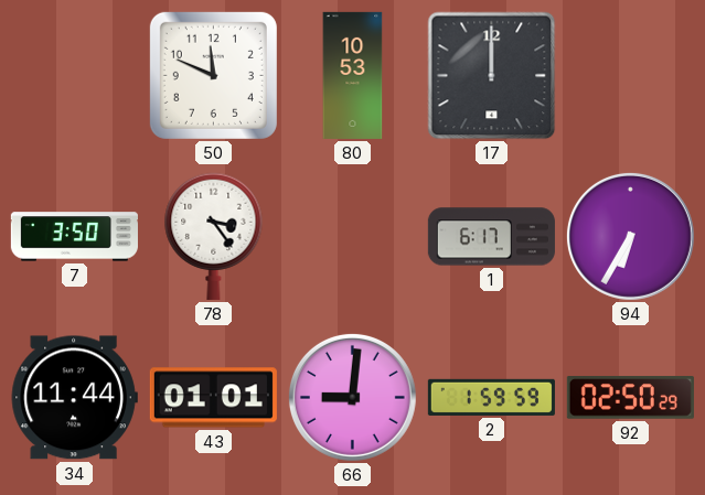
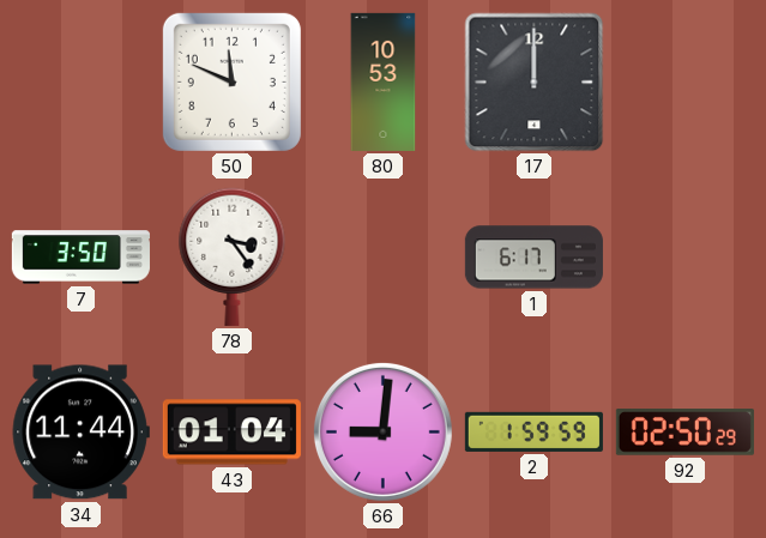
94: 6:35 -> none
43: 01:01 -> 01:04
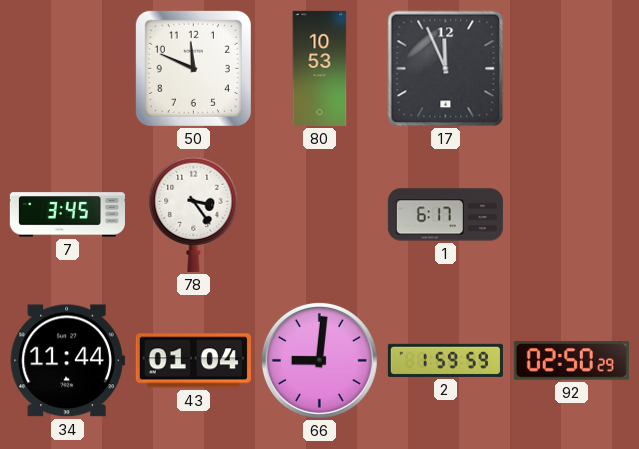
17: 12:00 -> 11:56
7: 3:50 -> 3:45
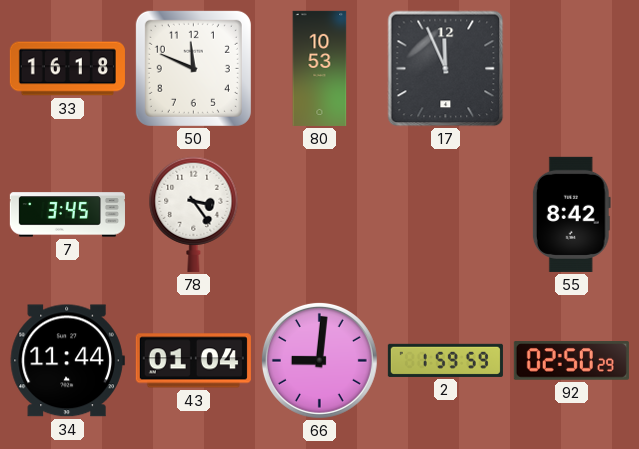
33: none -> 16:18
1: 6:17 -> none
55: none -> 8:42
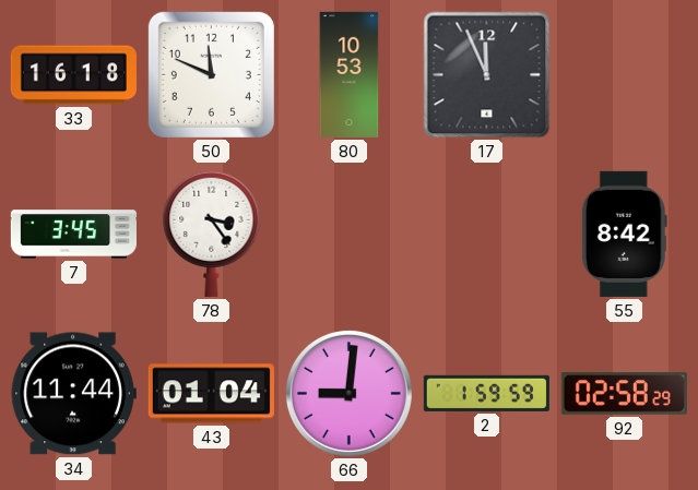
92: 02:50 -> 02:58
